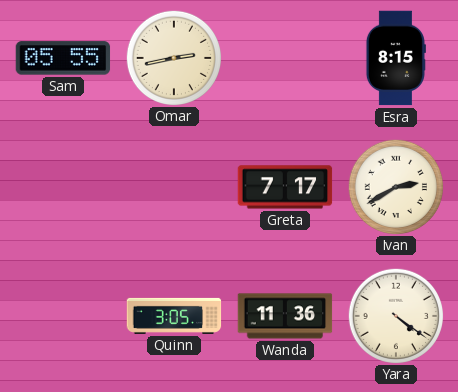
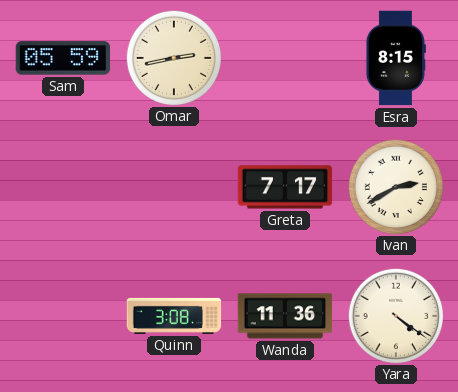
Sam: 05:55 -> 05:59
Quinn: 3:05 -> 3:08
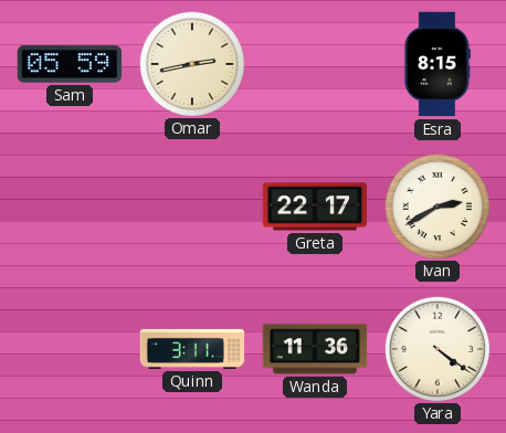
Greta: 7:17 -> 22:17
Quinn: 3:08 -> 3:11
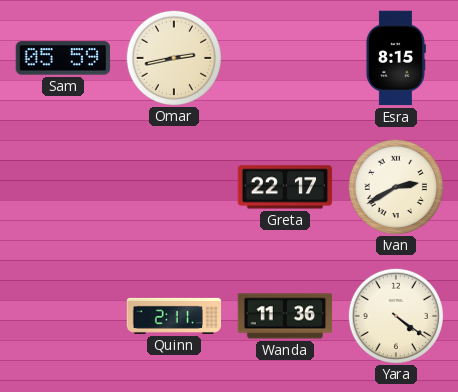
Quinn: 3:11 -> 2:11
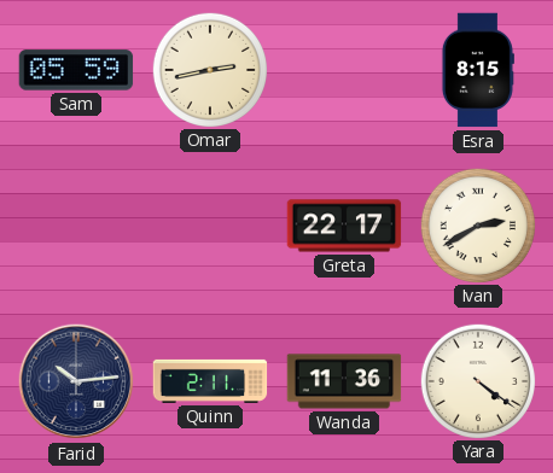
Farid: none -> 10:14
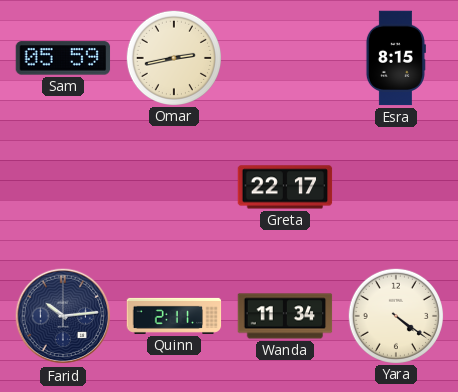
Ivan: 2:40 -> none
Wanda: 11:36 -> 11:34
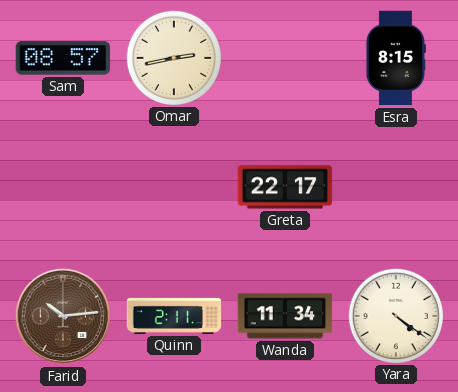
Sam: 05:59 -> 08:57
Farid dial: navy -> brown
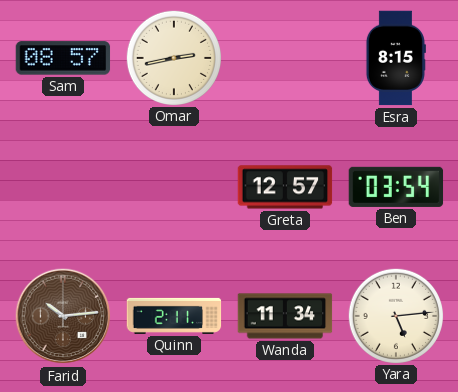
Greta: 22:17 -> 12:57
Ben: none -> 03:54
Yara: 4:21 -> 5:14
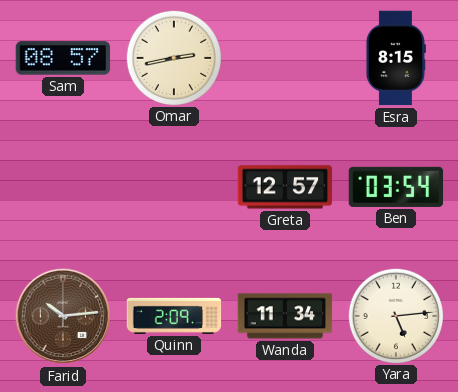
Quinn: 2:11 -> 2:09
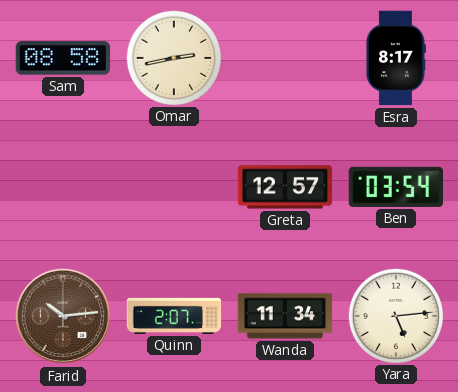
Sam: 08:57 -> 08:58
Esra: 8:15 -> 8:17
Quinn: 2:09 -> 2:07
